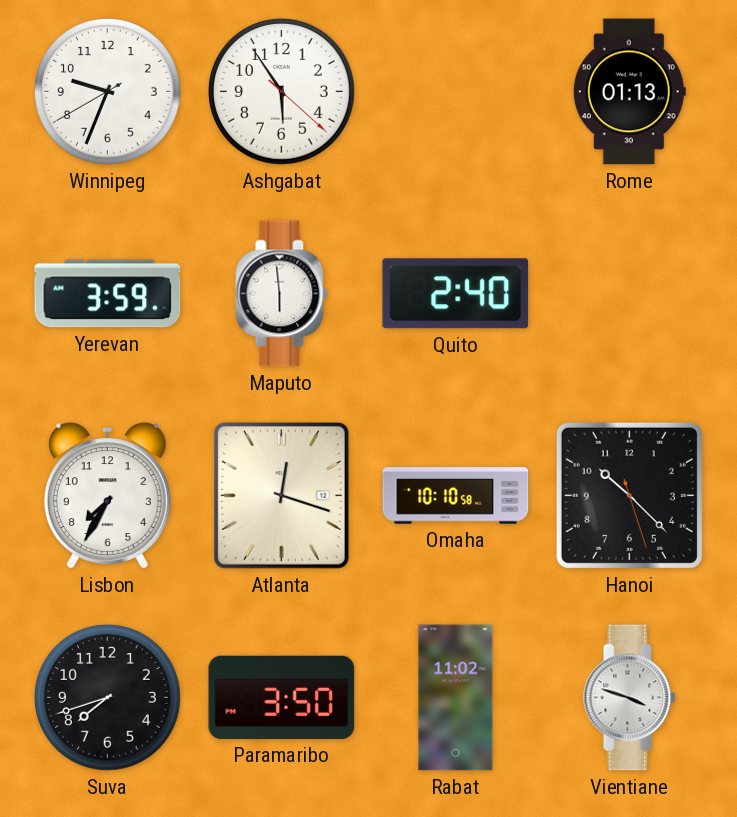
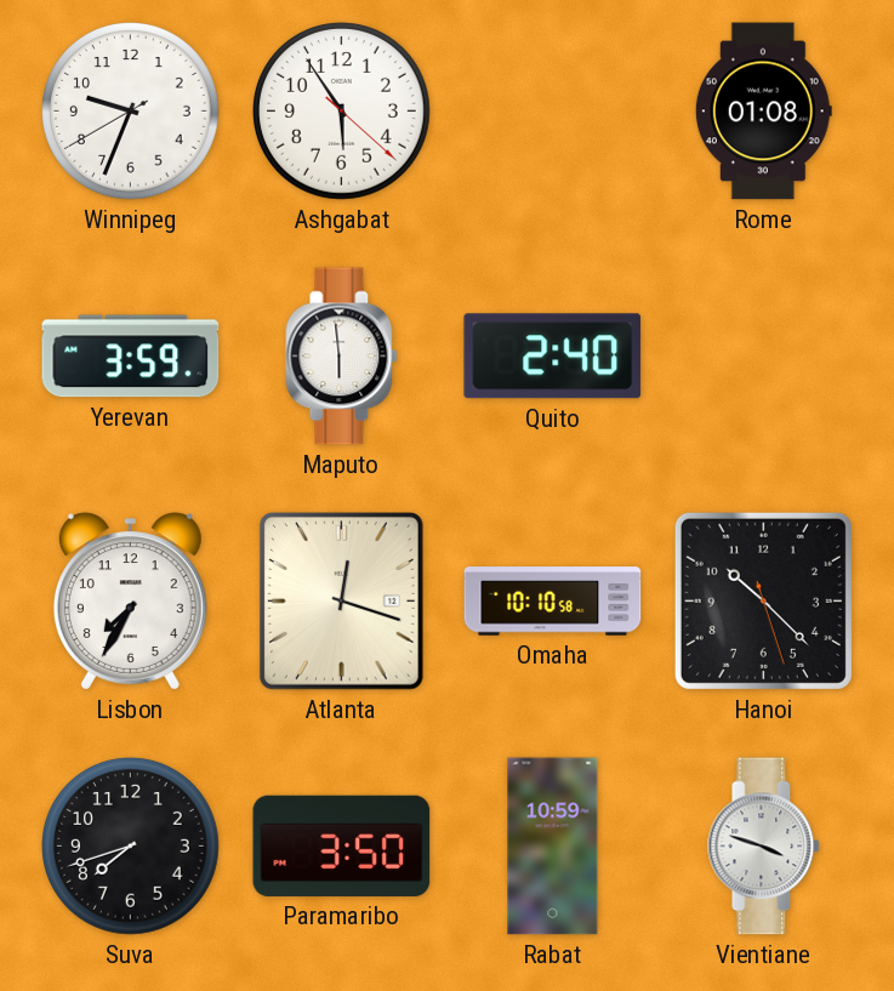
Rome: 01:13 -> 01:08
Rabat: 11:02 -> 10:59
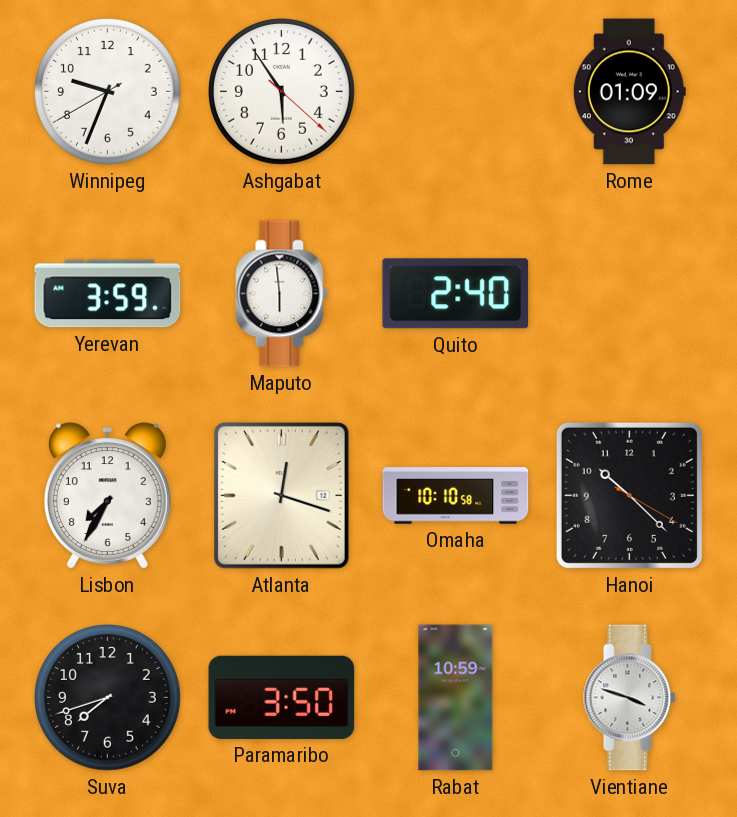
Rome: 01:08 -> 01:09
Hanoi: 10:22:27 -> 10:22:20
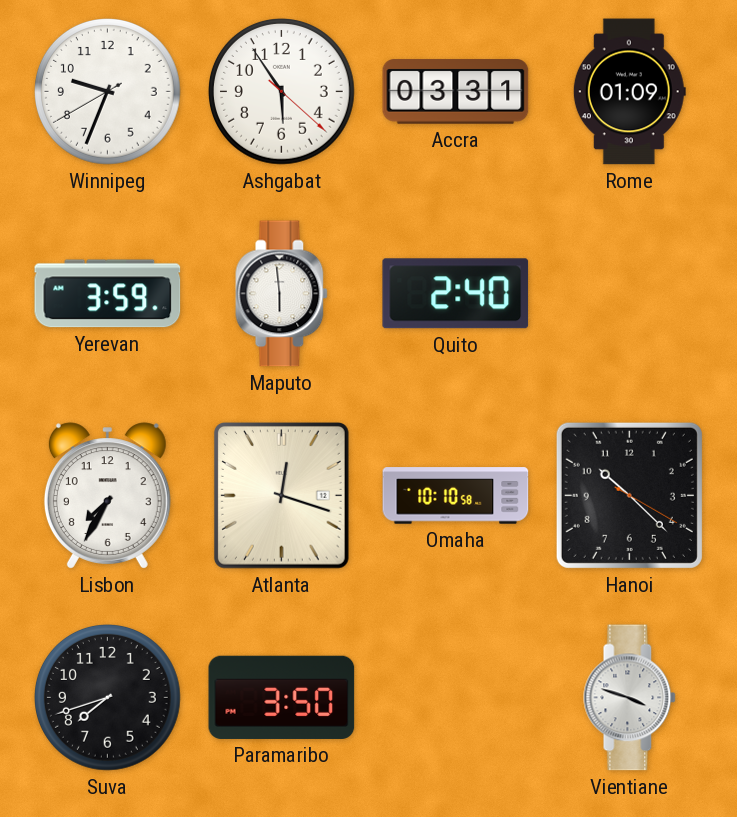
Accra: none -> 03:31
Rabat: 10:59 -> none
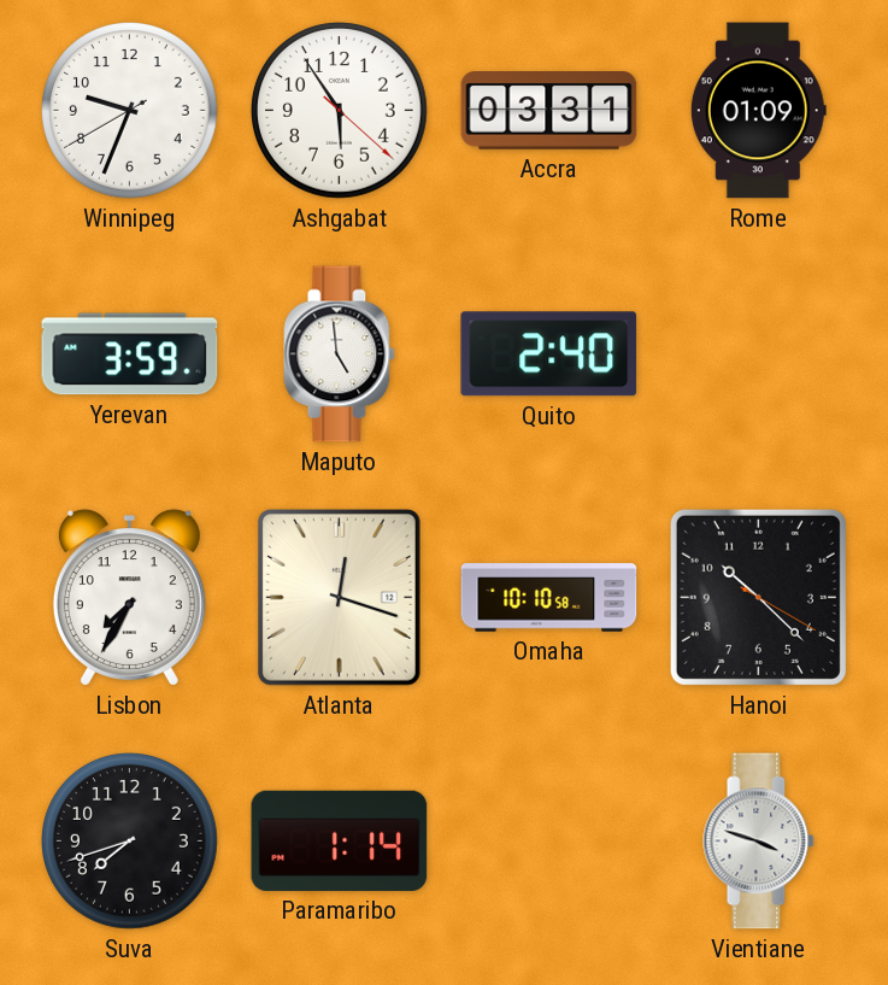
Maputo: 5:59 -> 4:59
Paramaribo: 3:50 -> 1:14
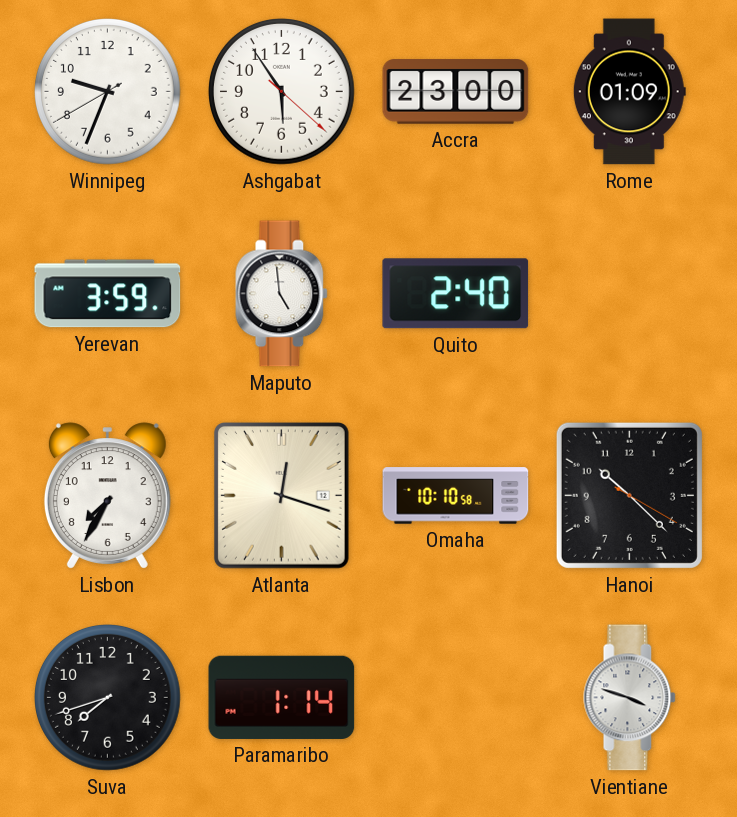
Accra: 03:31 -> 23:00
